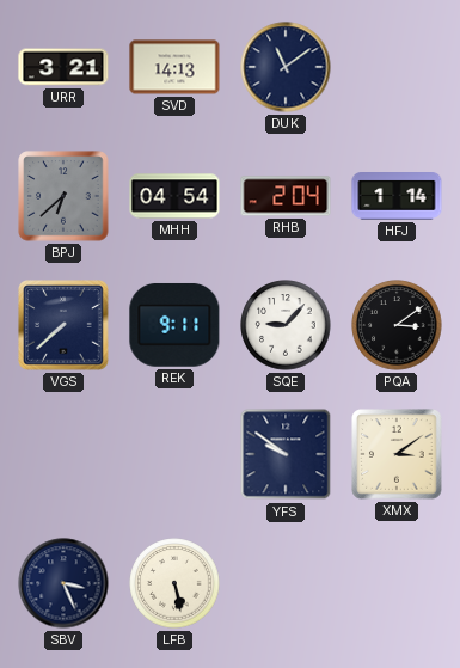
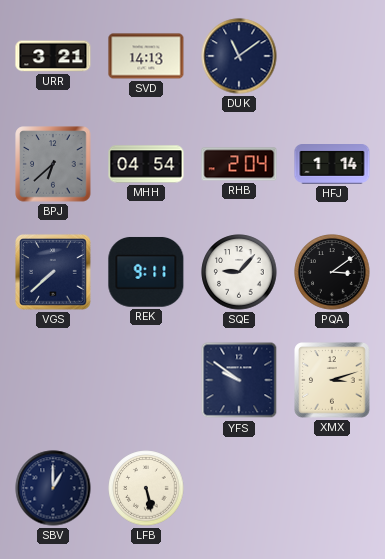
XMX: 3:09 -> 3:12
SBV: 3:26 -> 1:00
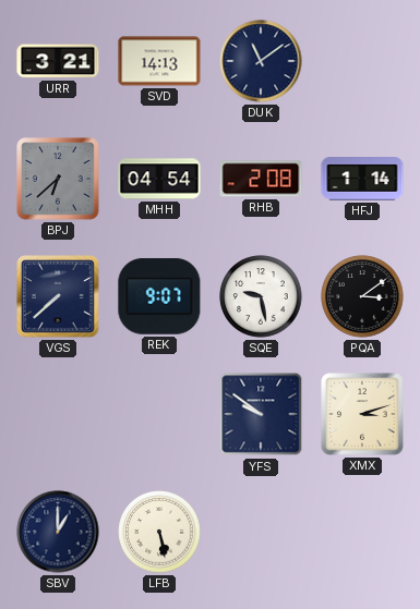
RHB: 2:04 -> 2:08
REK: 9:11 -> 9:07
SQE: 9:07 -> 9:28
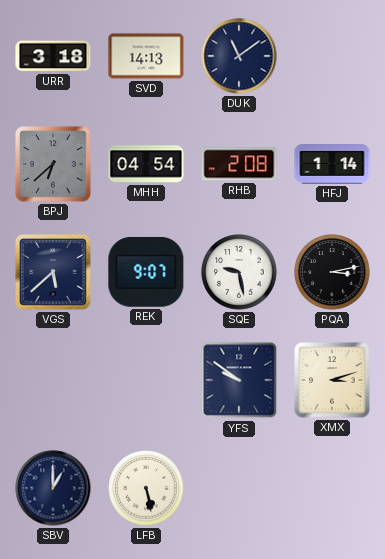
URR: 3:21 -> 3:18
VGS: 7:38 -> 5:38
PQA: 3:09 -> 3:13
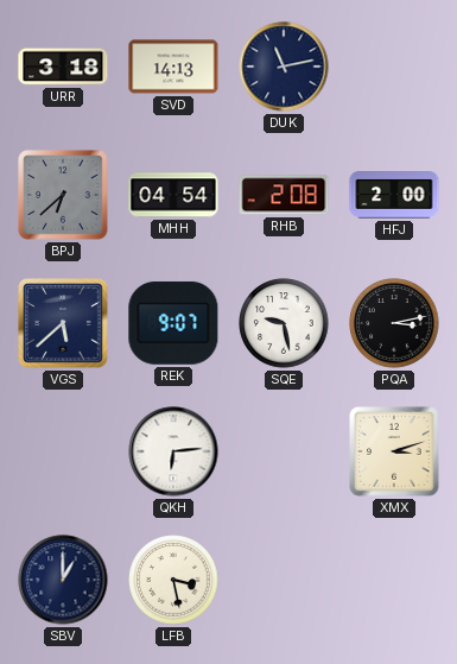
DUK: 11:09 -> 11:13
HFJ: 1:14 -> 2:00
QKH: none -> 6:14
YFS: 9:51 -> none
LFB: 5:28 -> 3:28
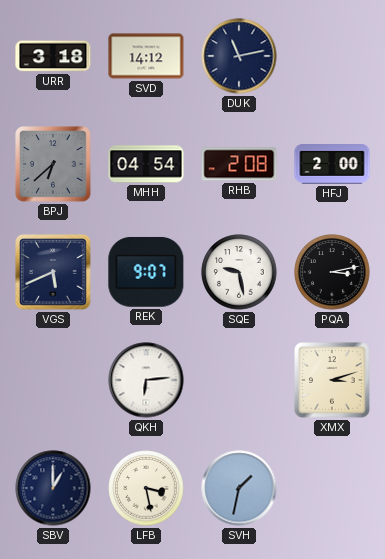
SVD: 14:13 -> 14:12
VGS: 5:38 -> 5:41
SVH: none -> 1:32
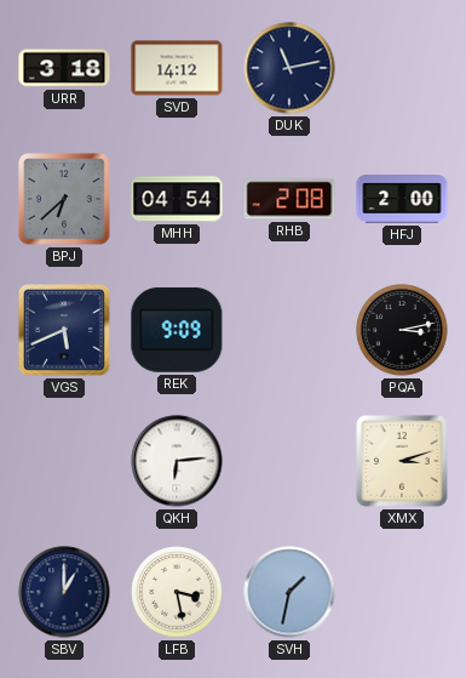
REK: 9:07 -> 9:09
SQE: 9:28 -> none
